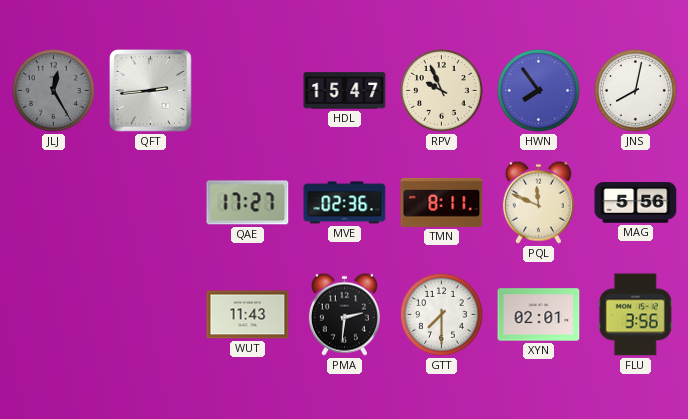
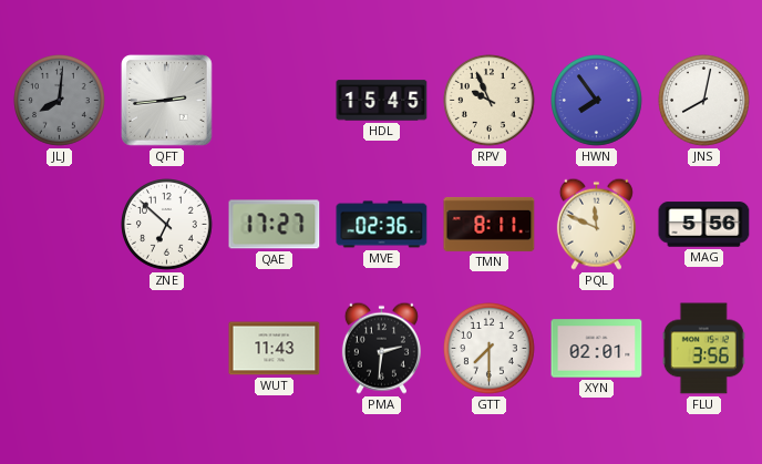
JLJ: 12:25 -> 8:01
HDL: 15:47 -> 15:45
ZNE: none -> 6:52
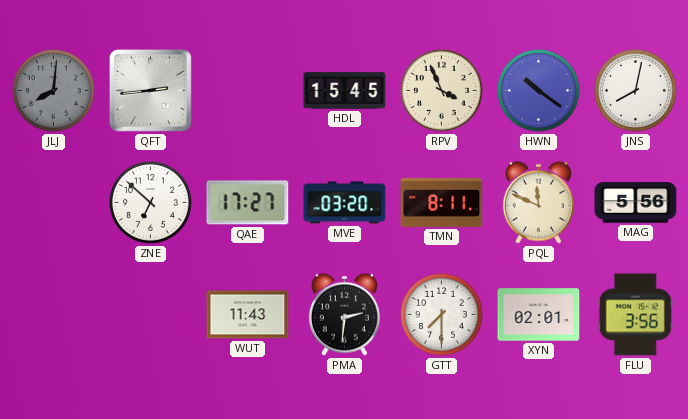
RPV: 9:56 -> 3:56
HWN: 7:54 -> 10:21
MVE: 02:36 -> 03:20
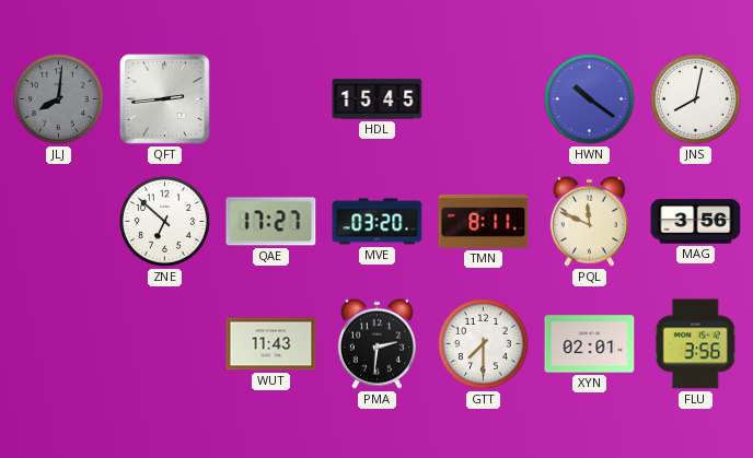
RPV: 3:56 -> none
MAG: 5:56 -> 3:56
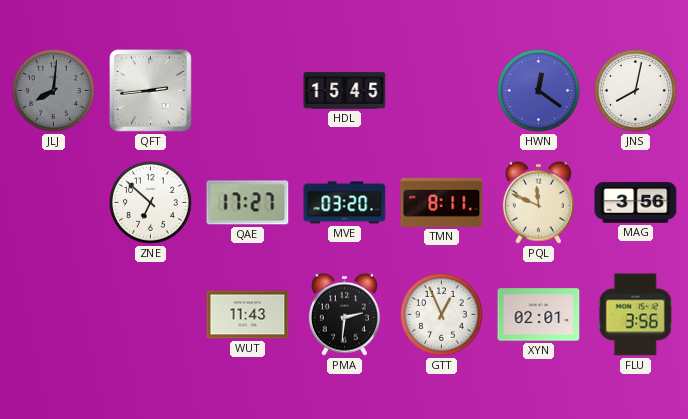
HWN: 10:21 -> 12:21
GTT: 7:30 -> 12:56
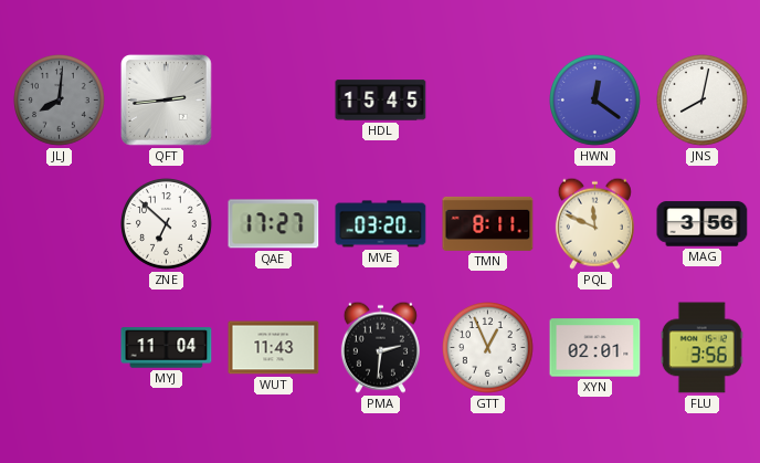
MYJ: none -> 11:04
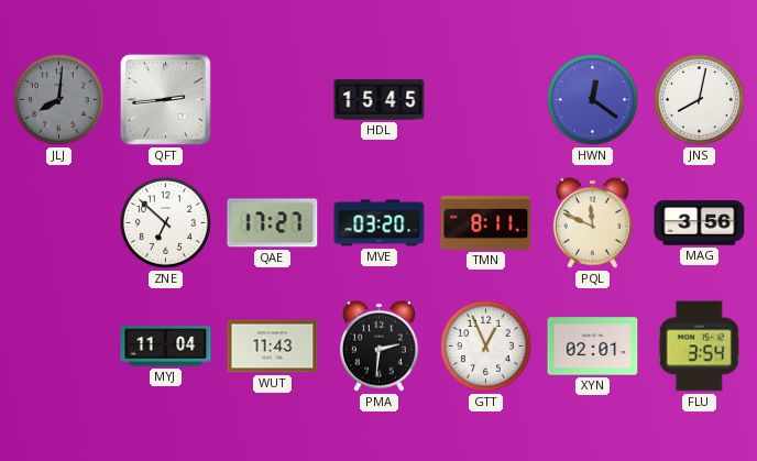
FLU: 3:56 -> 3:54
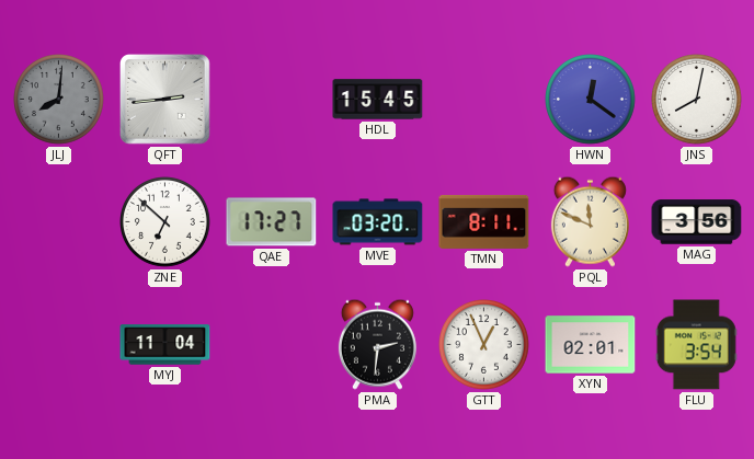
WUT: 11:43 -> none
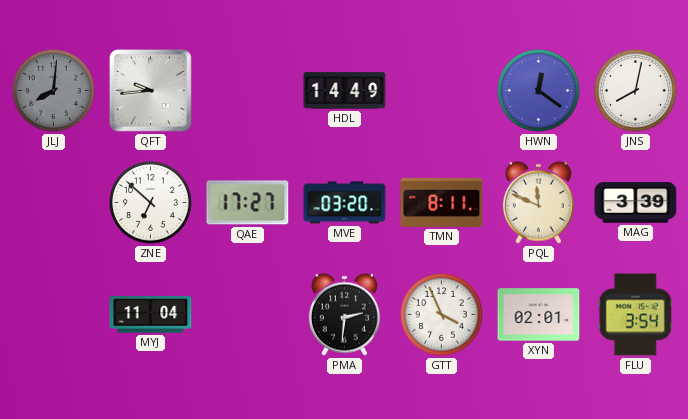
QFT: 2:44 -> 9:44
HDL: 15:45 -> 14:49
MAG: 3:56 -> 3:39
GTT: 12:56 -> 3:56
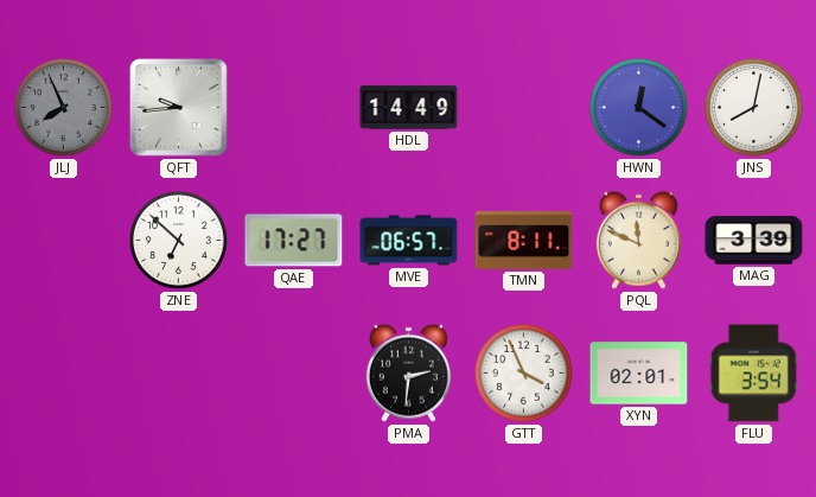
JLJ: 8:01 -> 7:56
MVE: 03:20 -> 06:57
MYJ: 11:04 -> none
